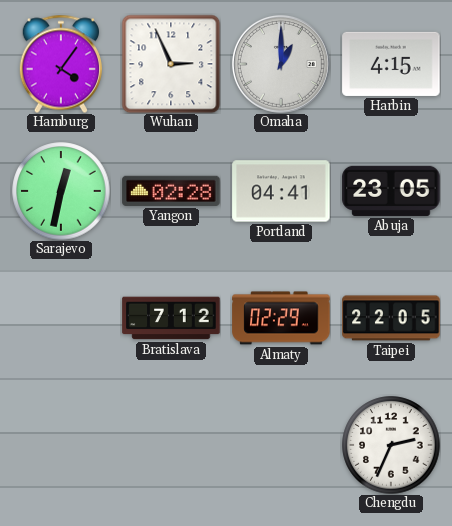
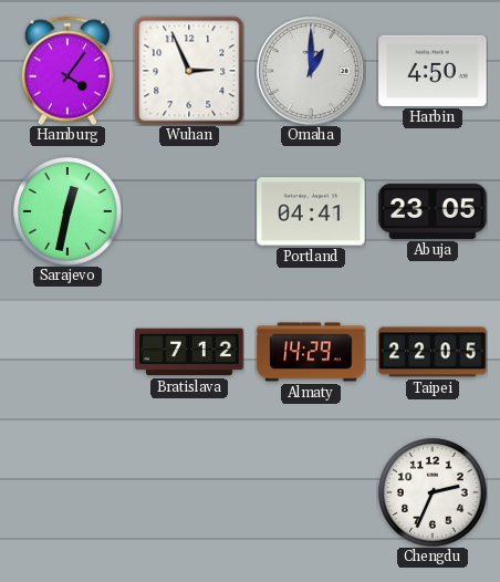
Harbin: 4:15 -> 4:50
Yangon: 02:28 -> none
Almaty: 02:29 -> 14:29
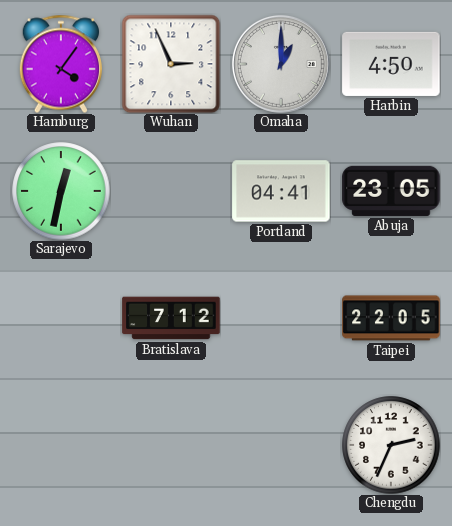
Almaty: 14:29 -> none
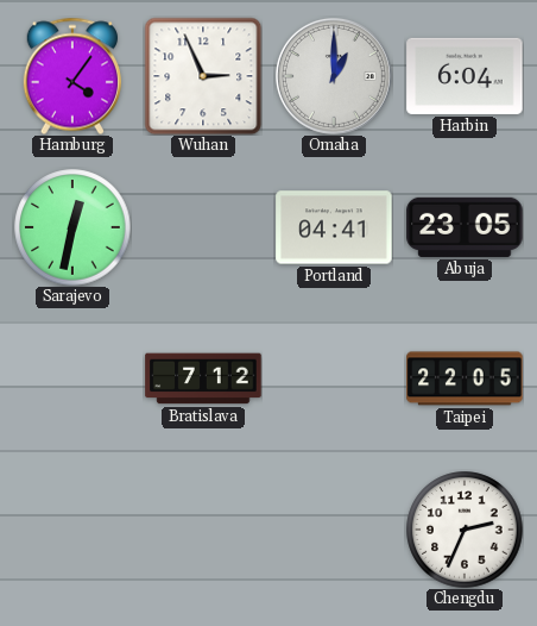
Harbin: 4:50 -> 6:04
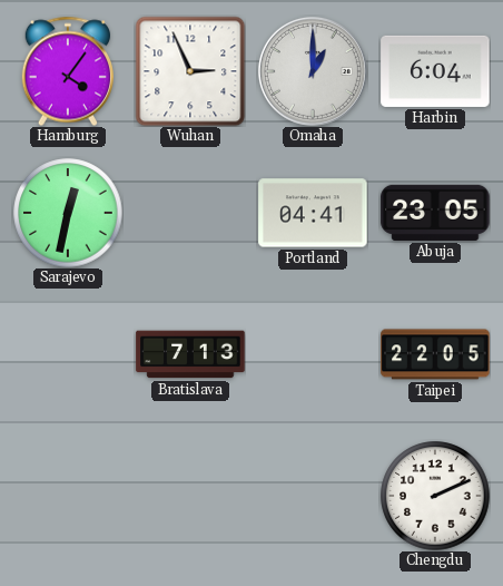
Bratislava: 7:12 -> 7:13
Chengdu: 2:34 -> 2:11
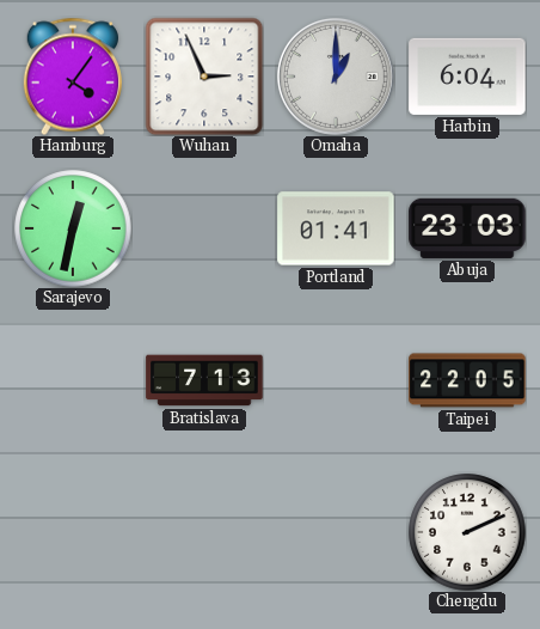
Portland: 04:41 -> 01:41
Abuja: 23:05 -> 23:03
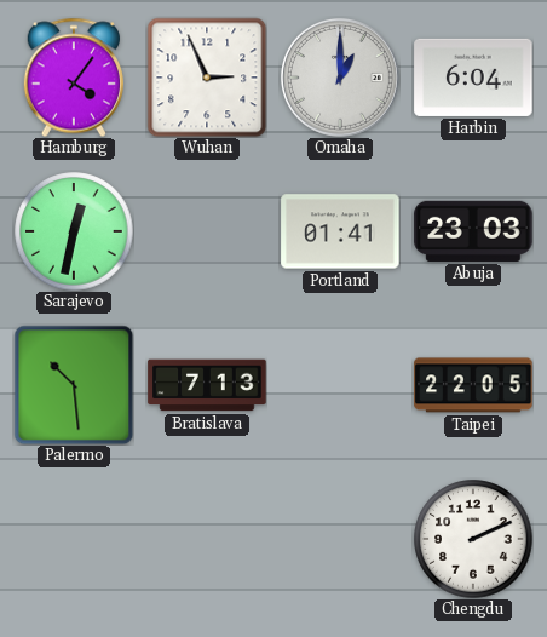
Palermo: none -> 10:29
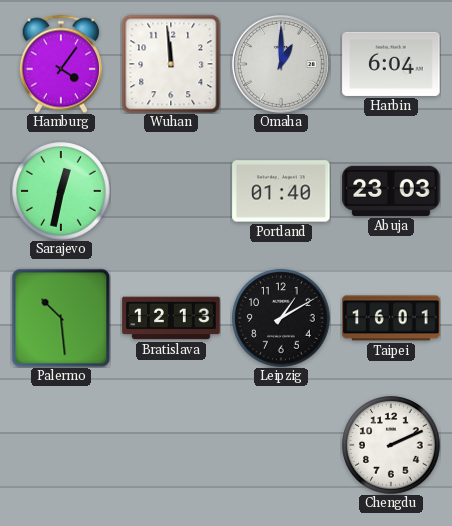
Wuhan: 2:56 -> 11:59
Portland: 01:41 -> 01:40
Bratislava: 7:13 -> 12:13
Leipzig: none -> 1:10
Taipei: 22:05 -> 16:01
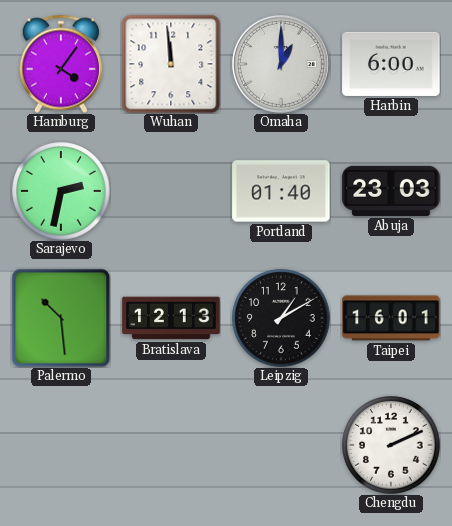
Harbin: 6:04 -> 6:00
Sarajevo: 12:32 -> 2:32
